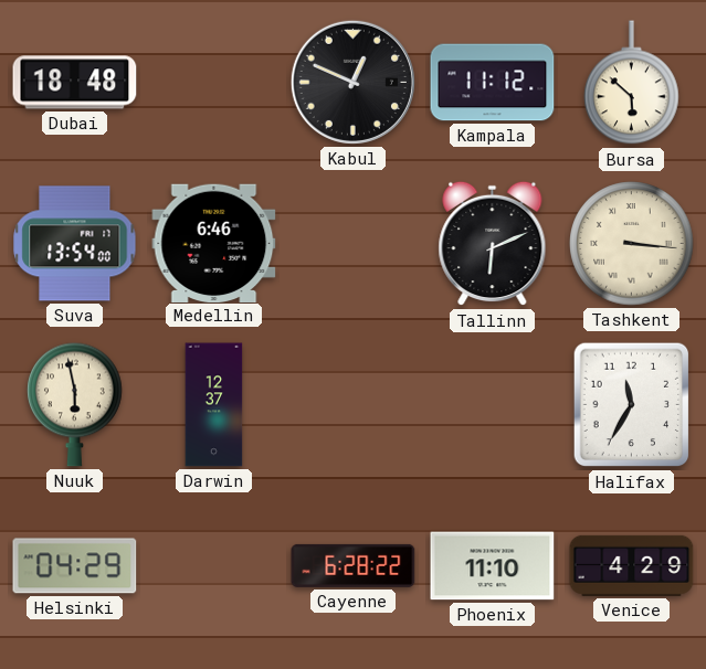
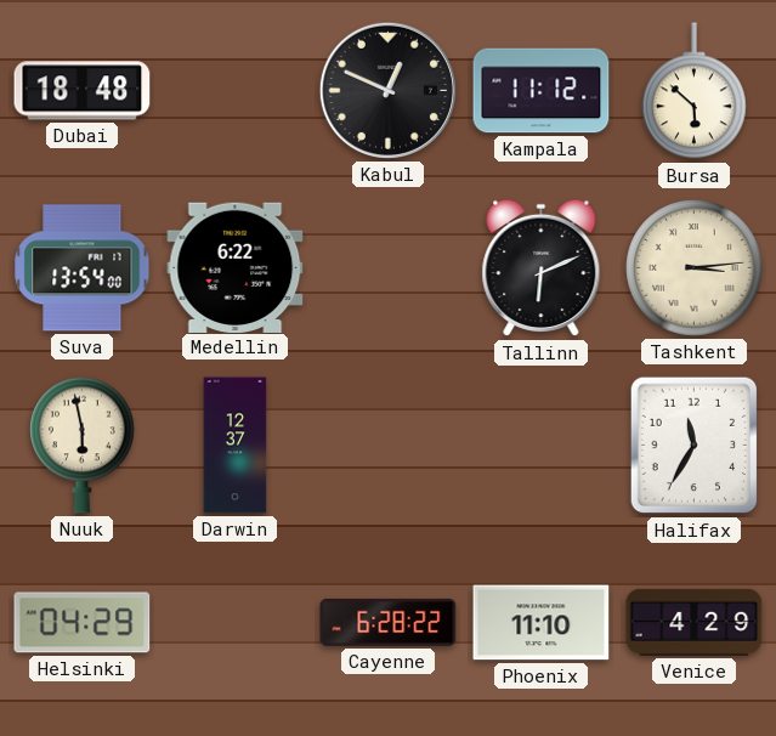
Medellin: 6:46 -> 6:22
Tashkent: 3:16 -> 3:14
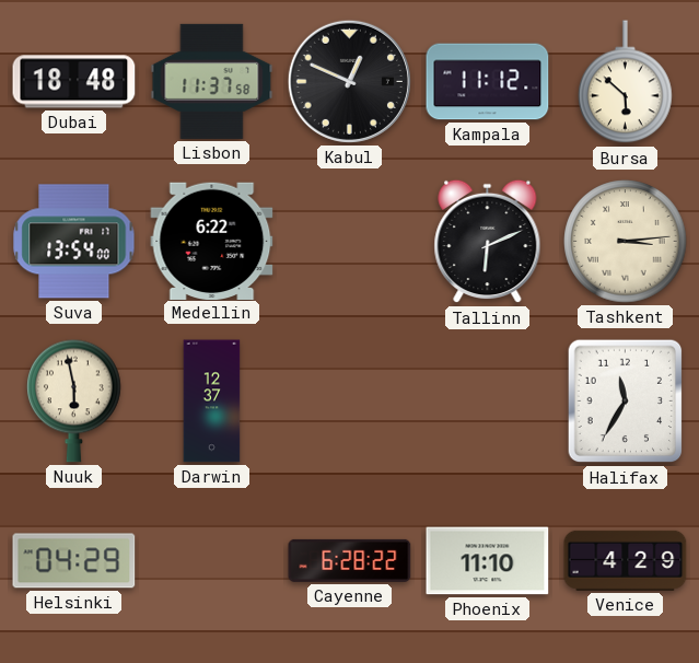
Lisbon: none -> 11:37
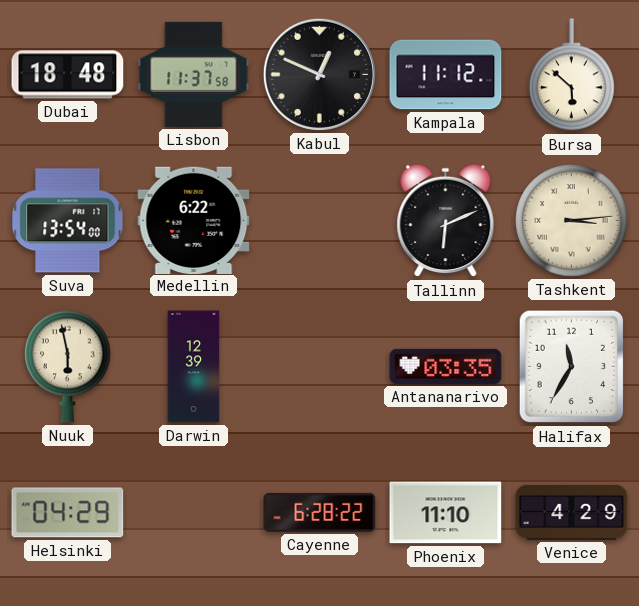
Darwin: 12:37 -> 12:39
Antananarivo: none -> 03:35
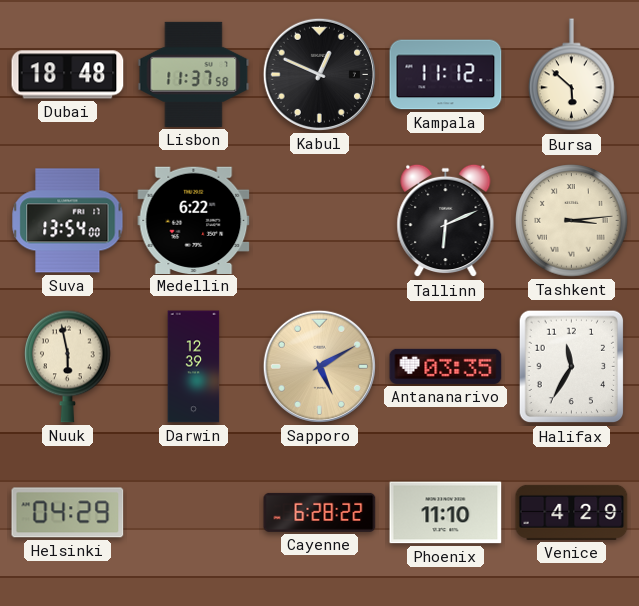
Sapporo: none -> 5:10
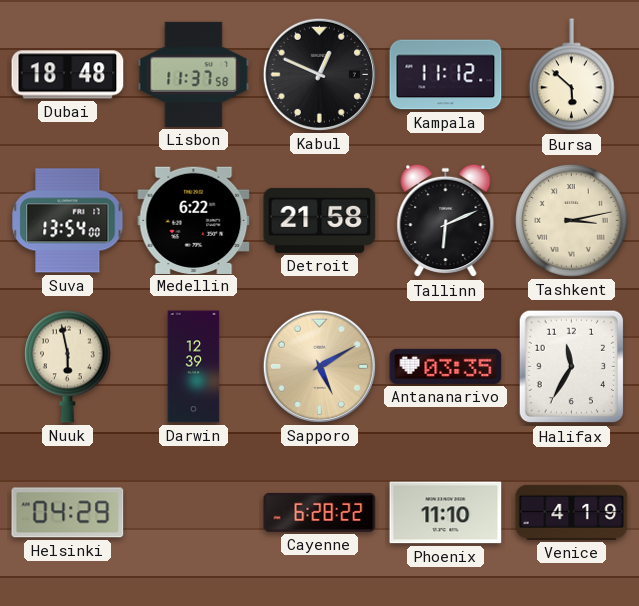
Detroit: none -> 21:58
Tashkent: 3:14 -> 3:13
Venice: 4:29 -> 4:19
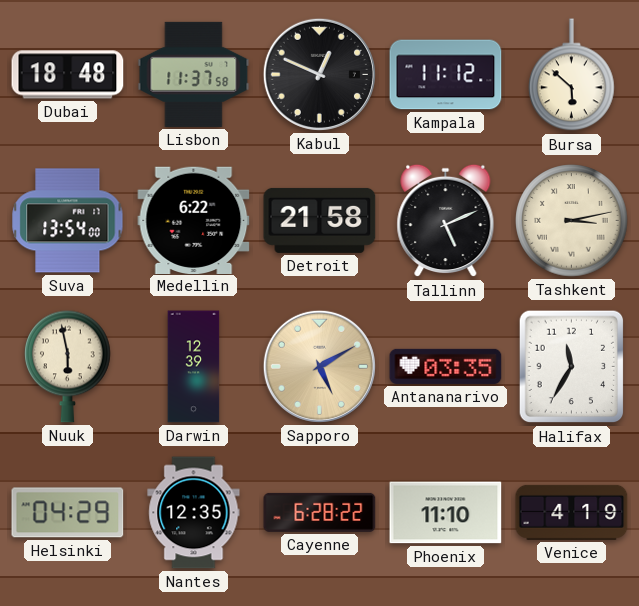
Tallinn: 6:11 -> 5:11
Nantes: none -> 12:35
